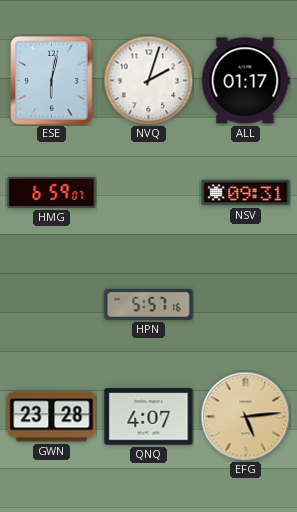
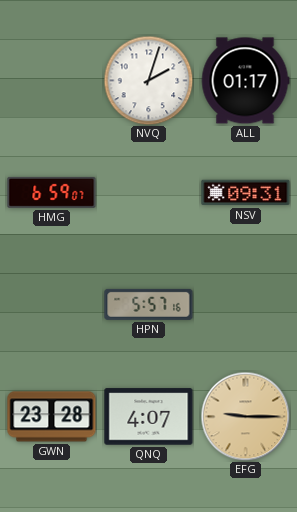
ESE: 6:02 -> none
EFG: 5:14 -> 9:15
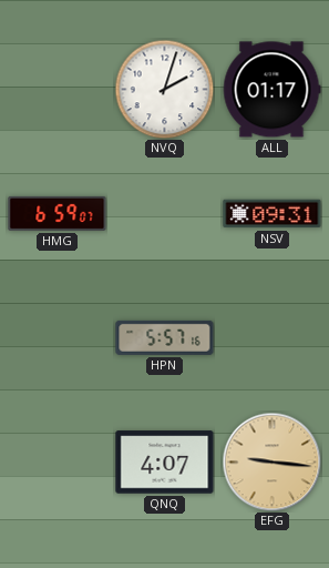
GWN: 23:28 -> none
EFG: 9:15 -> 9:16
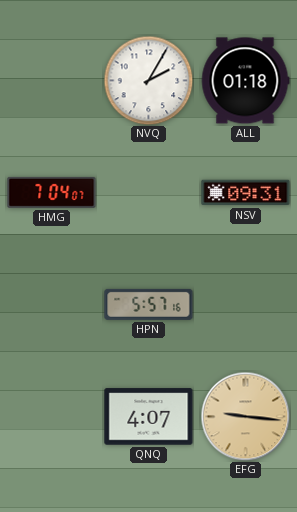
NVQ: 2:03 -> 2:05
ALL: 01:17 -> 01:18
HMG: 6:59 -> 7:04
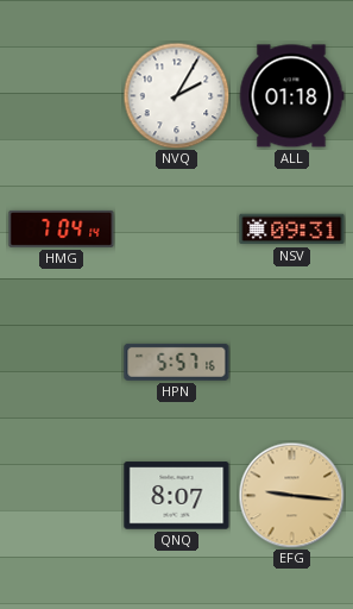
HMG: 7:04:07 -> 7:04:14
QNQ: 4:07 -> 8:07
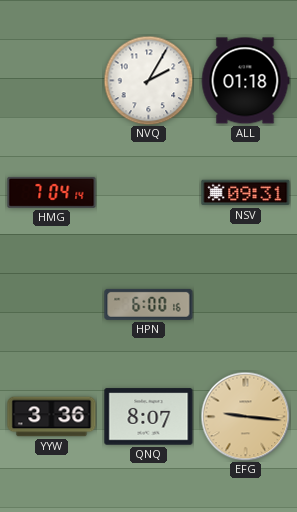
HPN: 5:57 -> 6:00
YYW: none -> 3:36
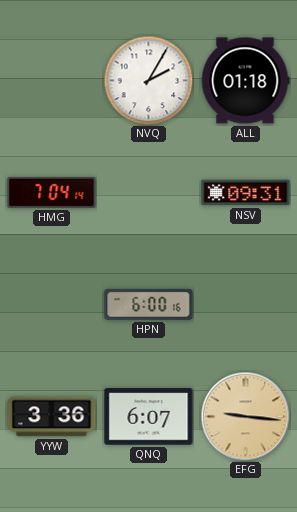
QNQ: 8:07 -> 6:07
